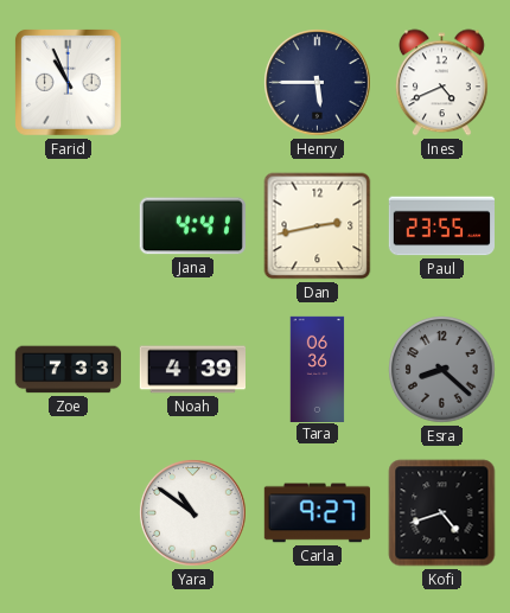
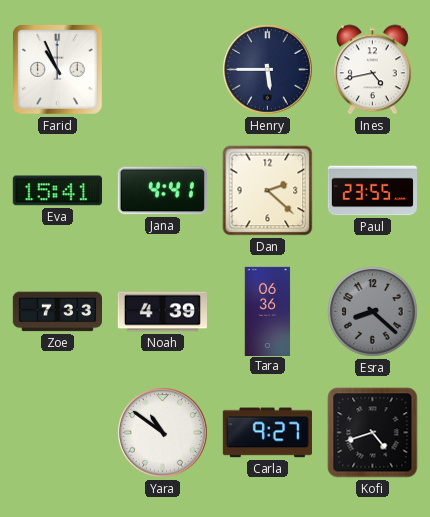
Ines: 4:41 -> 4:43
Eva: none -> 15:41
Dan: 2:43 -> 2:22
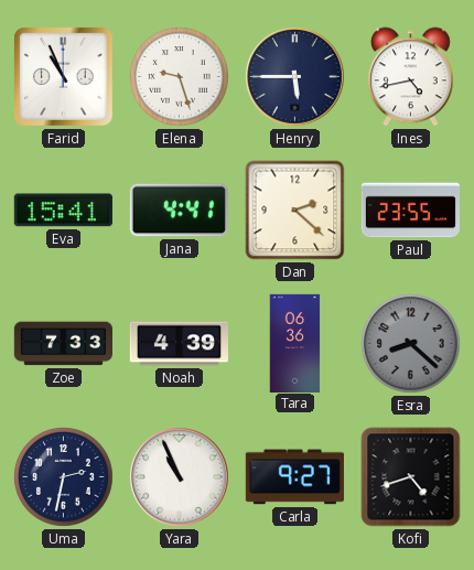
Elena: none -> 9:27
Uma: none -> 2:32
Yara: 10:51 -> 10:56
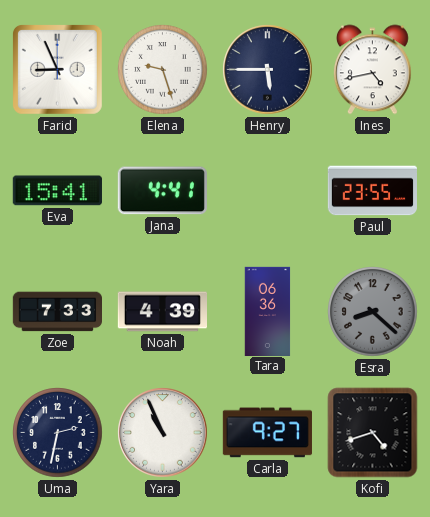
Farid: 10:56 -> 8:56
Dan: 2:22 -> none
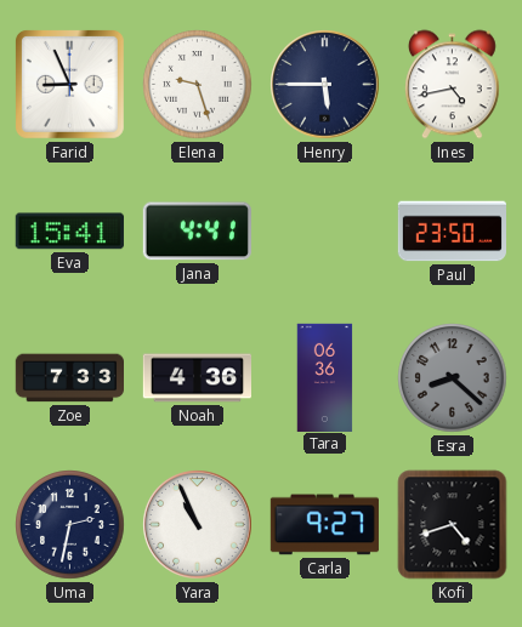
Paul: 23:55 -> 23:50
Noah: 4:39 -> 4:36
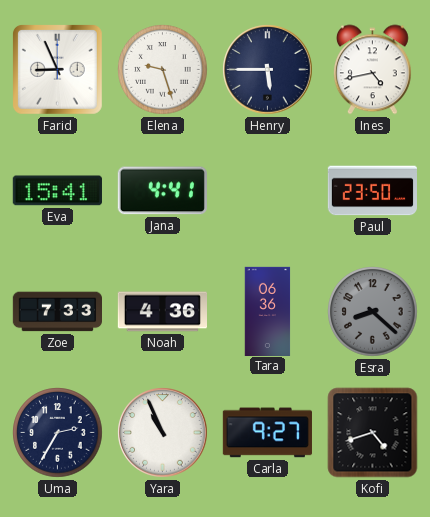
Uma: 2:32 -> 2:35
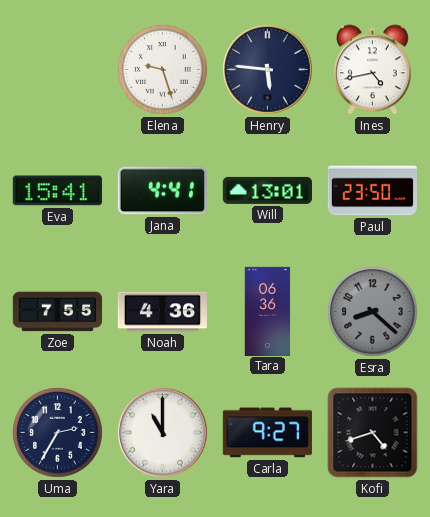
Farid: 8:56 -> none
Henry: 5:45 -> 5:46
Will: none -> 13:01
Zoe: 7:33 -> 7:55
Yara: 10:56 -> 11:00
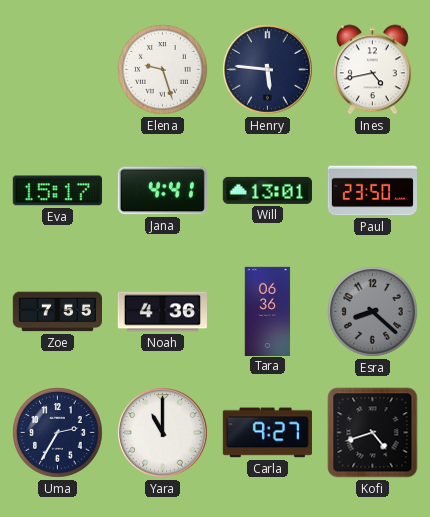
Eva: 15:41 -> 15:17
